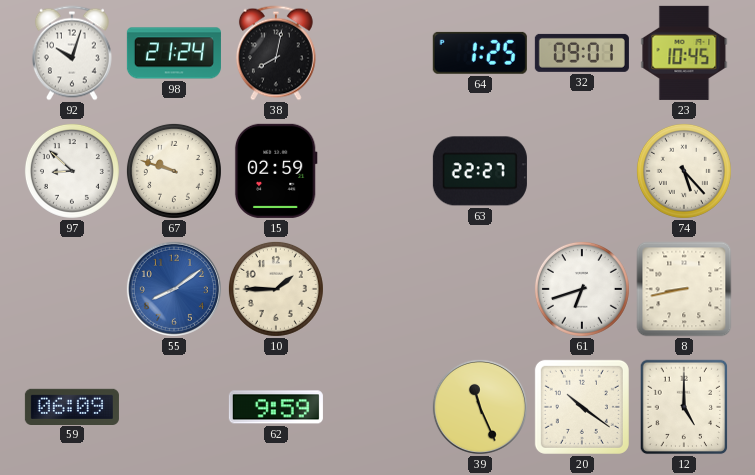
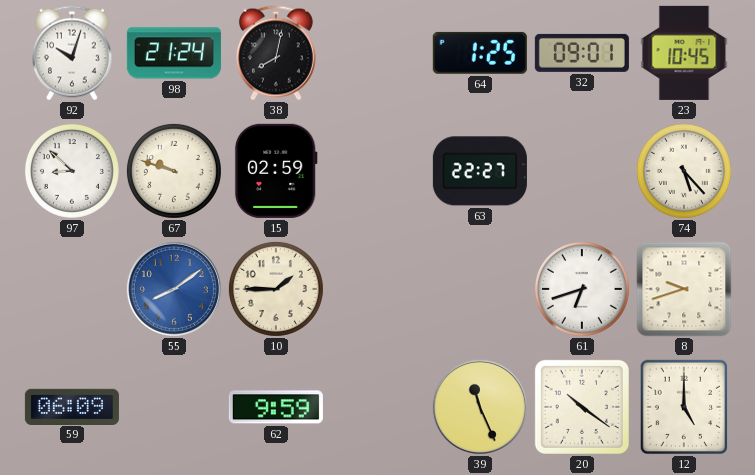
8: 8:43 -> 9:42
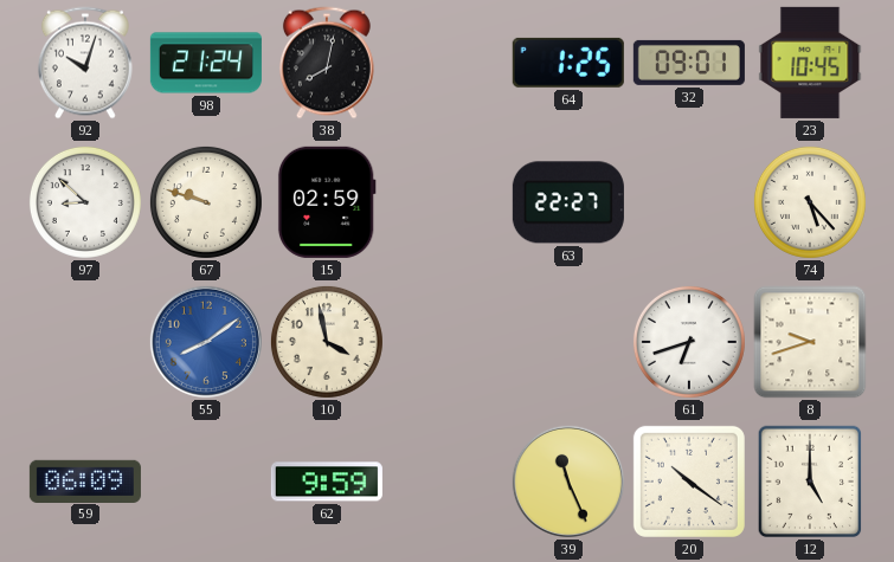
10: 1:45 -> 3:58
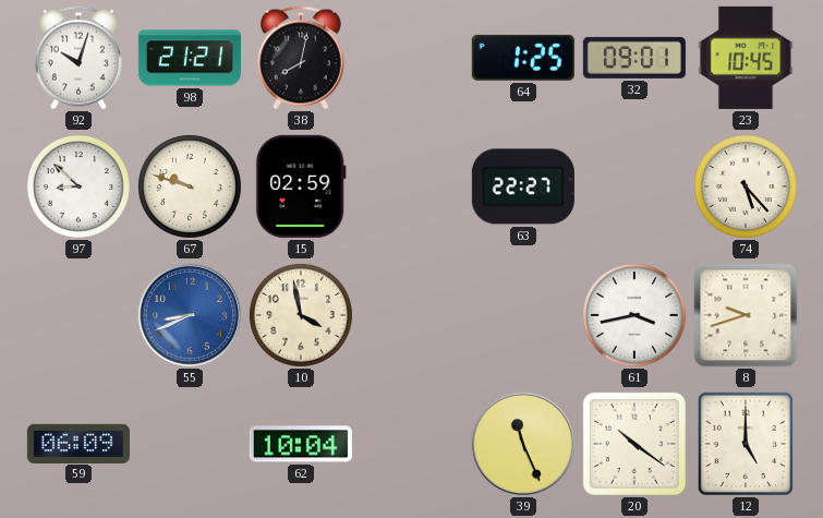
98: 21:24 -> 21:21
55: 8:09 -> 8:41
61: 6:42 -> 3:43
62: 9:59 -> 10:04
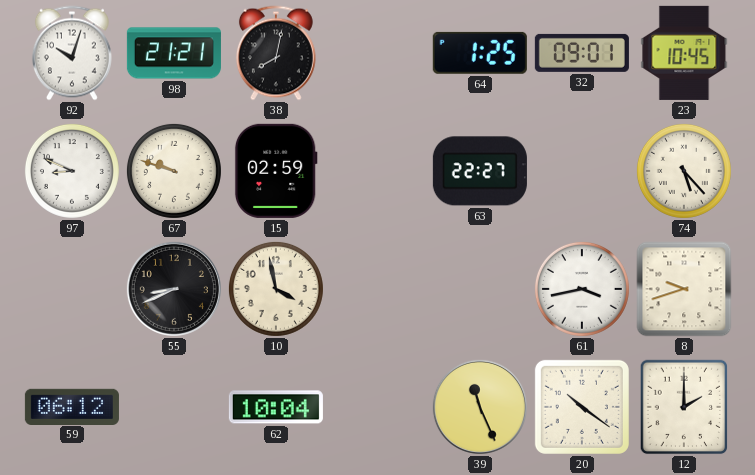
97: 8:52 -> 8:49
55 dial: blue -> black
59: 06:09 -> 06:12
12: 5:00 -> 2:00
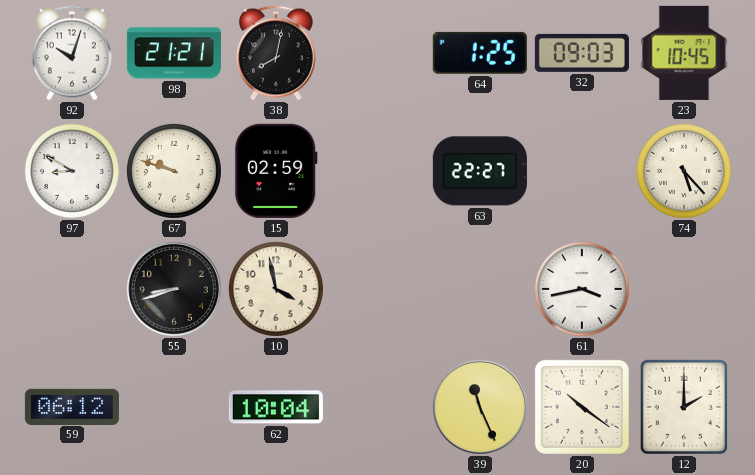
32: 09:01 -> 09:03
97: 8:49 -> 8:50
55: 8:41 -> 8:42
8: 9:42 -> none
